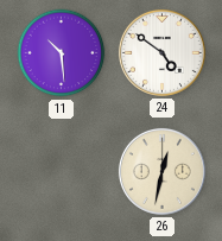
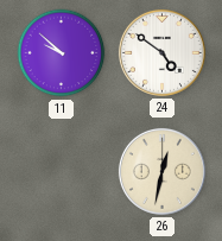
11: 10:29 -> 9:52
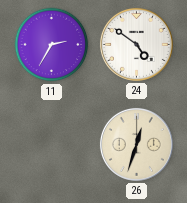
11: 9:52 -> 2:35
26: 12:32 -> 12:33
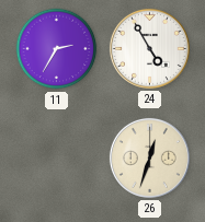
24: 4:51 -> 4:55
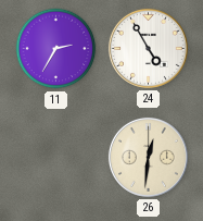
26: 12:33 -> 12:31
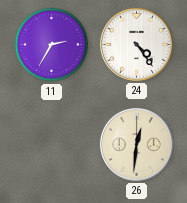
24: 4:55 -> 4:24
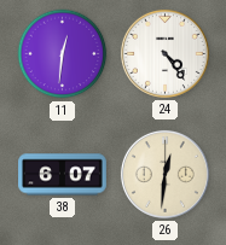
11: 2:35 -> 12:31
38: none -> 6:07
